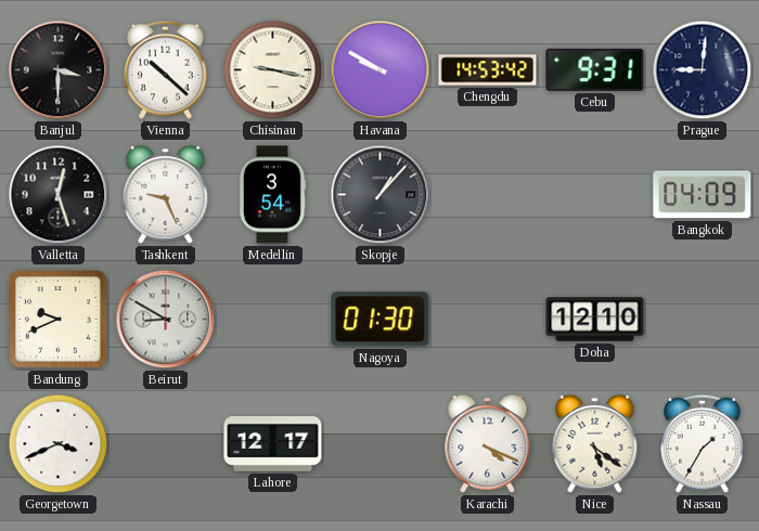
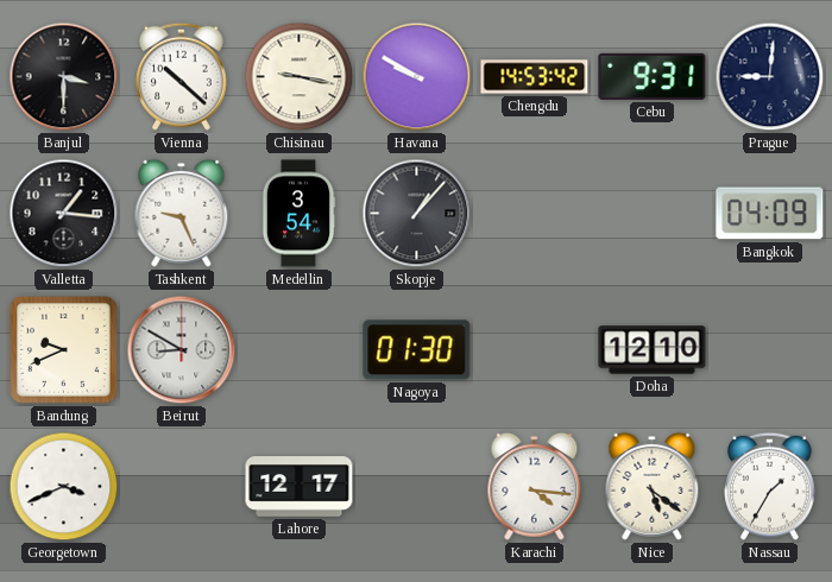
Valletta: 12:27 -> 1:16
Karachi: 4:19 -> 4:16
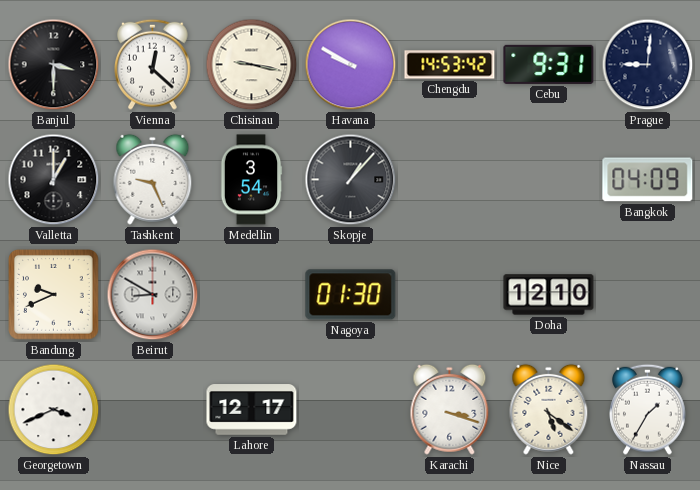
Vienna: 10:22 -> 12:22
Valletta: 1:16 -> 1:00
Karachi: 4:16 -> 3:18
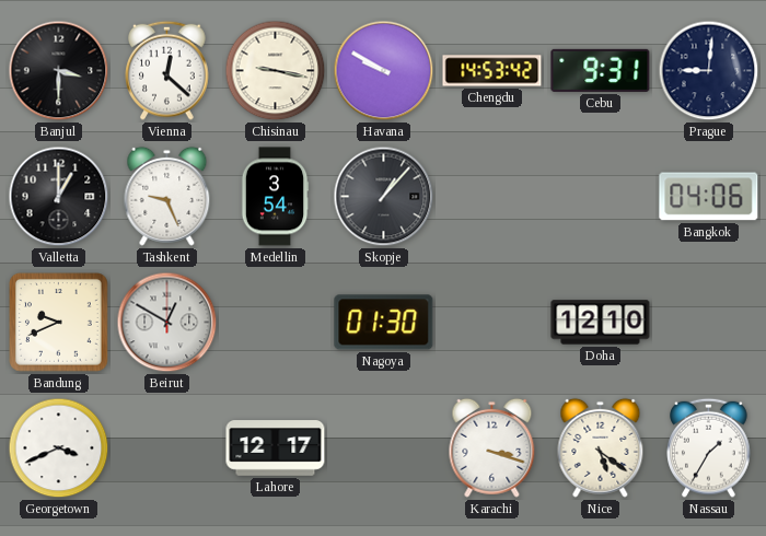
Bangkok: 04:09 -> 04:06
Beirut: 8:50 -> 12:50
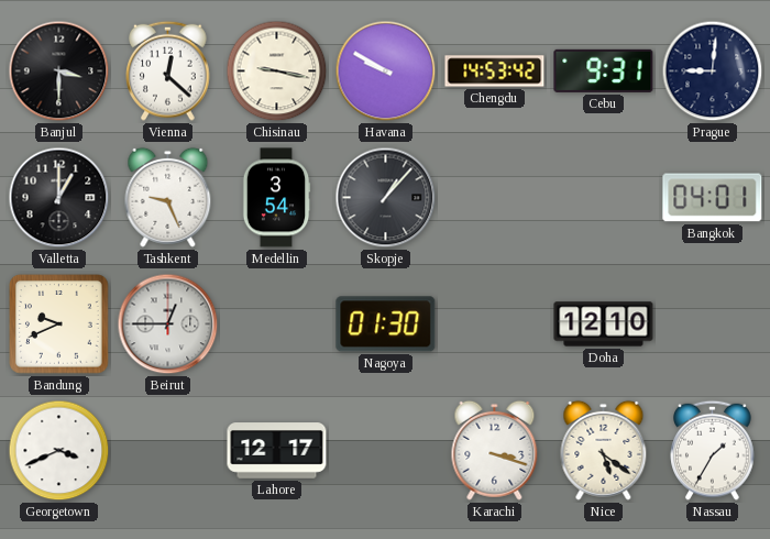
Bangkok: 04:06 -> 04:01
Beirut: 12:50 -> 12:45
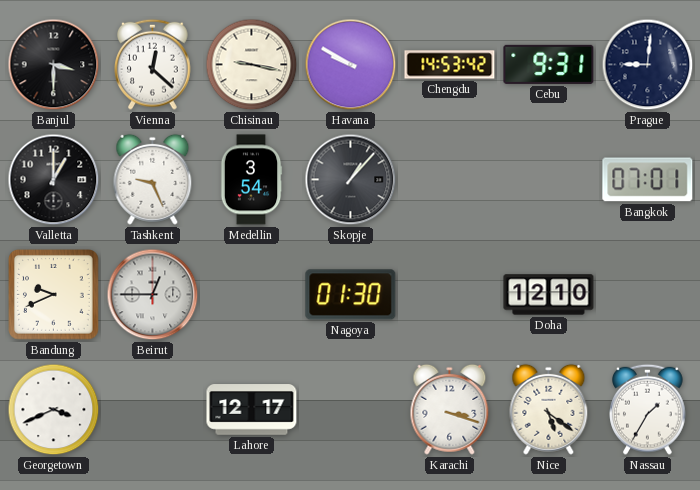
Bangkok: 04:01 -> 07:01
